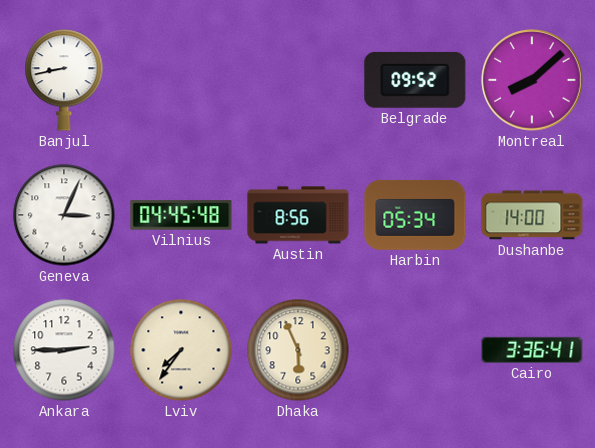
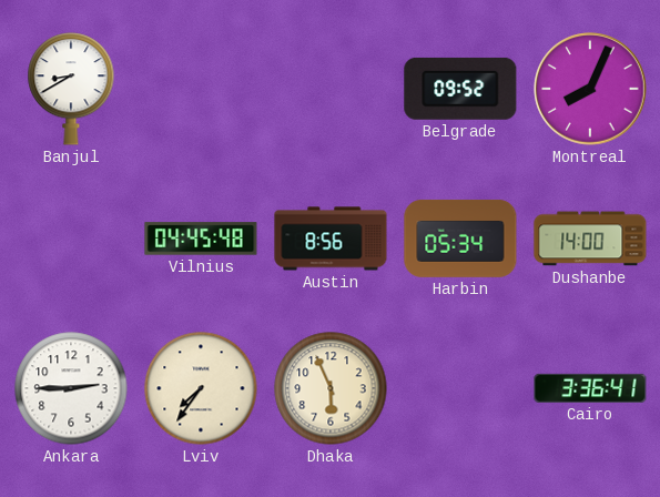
Banjul: 8:43 -> 8:40
Montreal: 8:08 -> 8:04
Geneva: 3:04 -> none
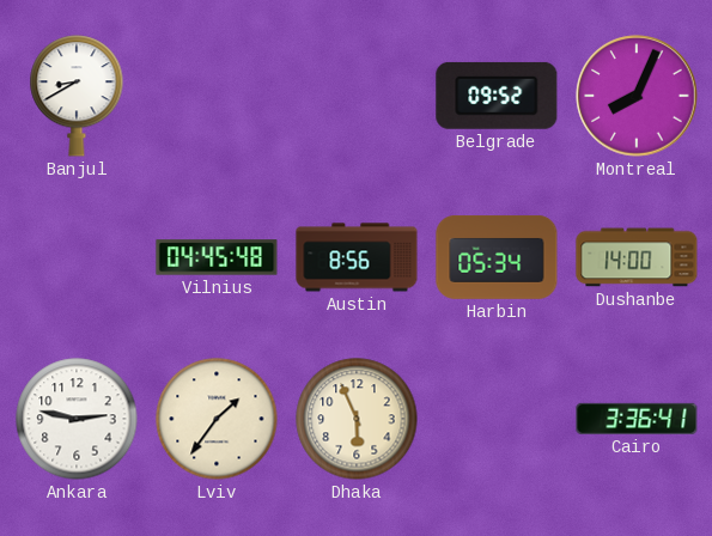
Ankara: 2:45 -> 2:47
Lviv: 7:36 -> 1:36
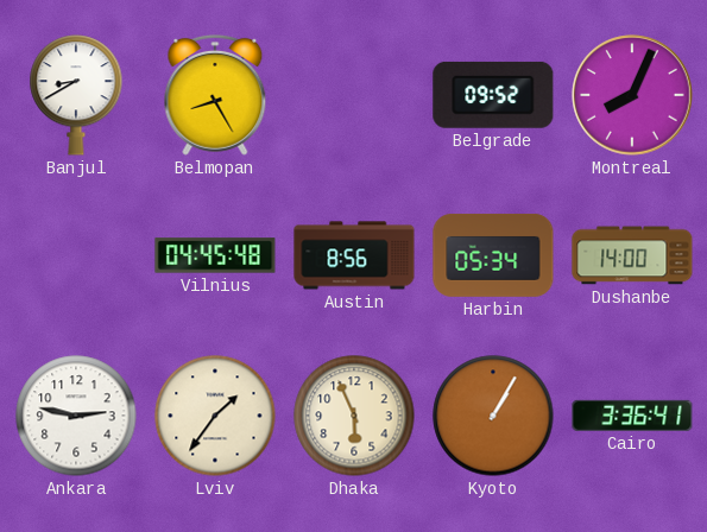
Belmopan: none -> 8:25
Kyoto: none -> 1:05
